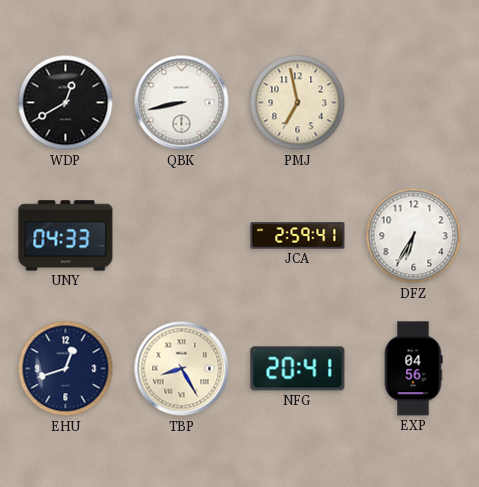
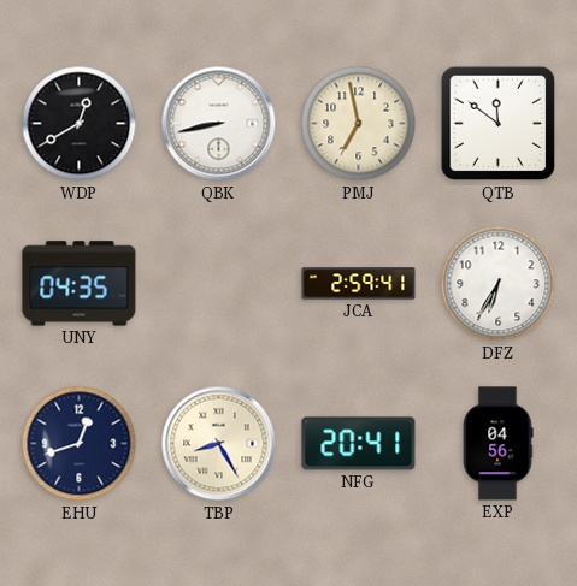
QTB: none -> 11:51
UNY: 04:33 -> 04:35
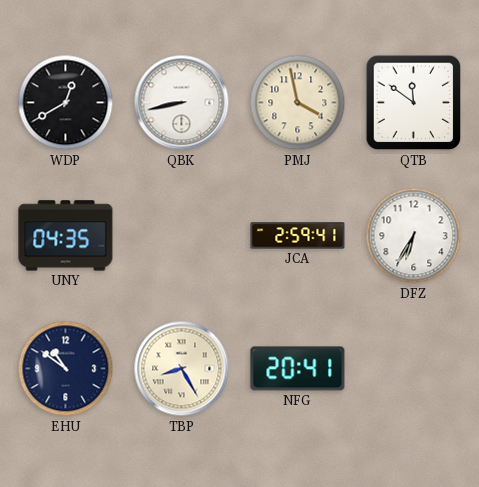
PMJ: 6:58 -> 3:58
EHU: 12:42 -> 10:51
EXP: 04:56 -> none
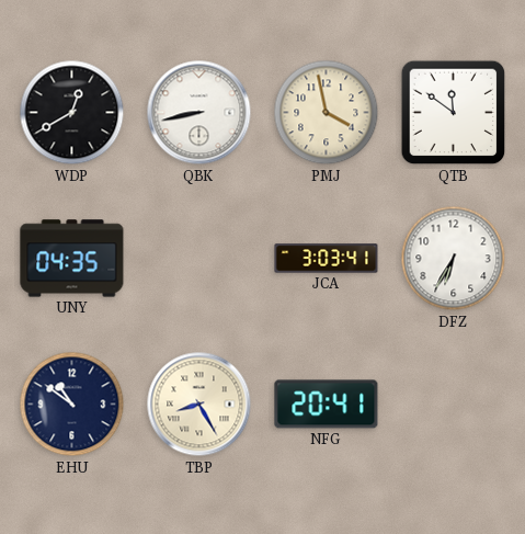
JCA: 2:59 -> 3:03
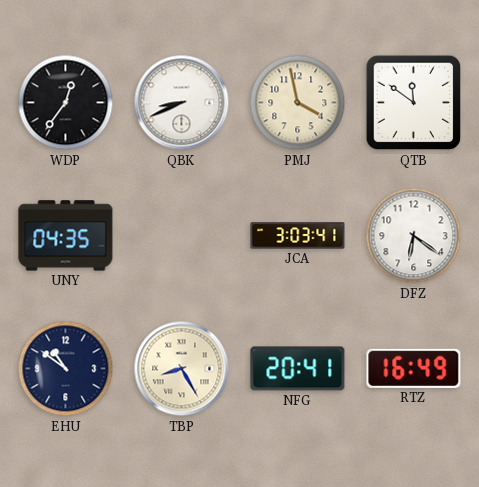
WDP: 12:40 -> 12:36
QBK: 8:43 -> 8:41
DFZ: 6:35 -> 6:21
RTZ: none -> 16:49
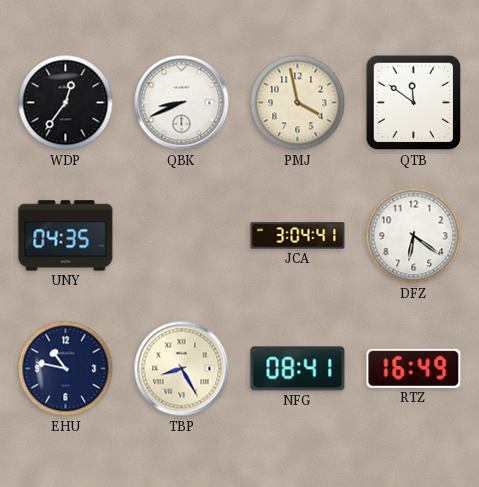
JCA: 3:03 -> 3:04
EHU: 10:51 -> 10:47
NFG: 20:41 -> 08:41
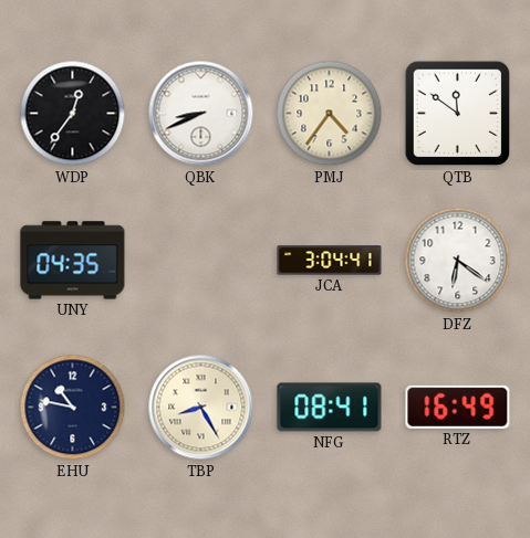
PMJ: 3:58 -> 4:36
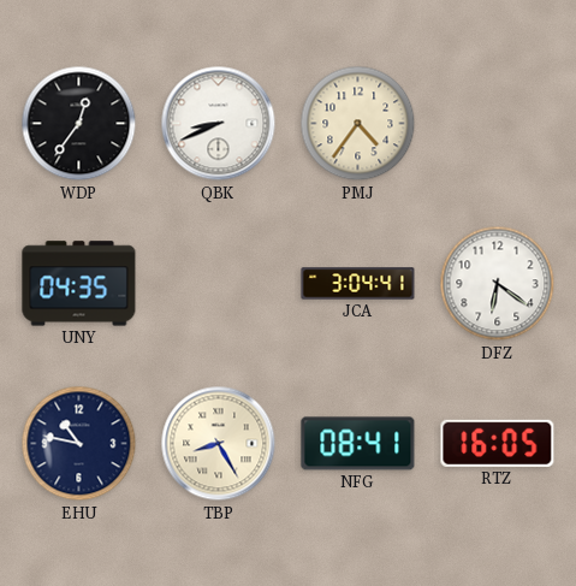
QTB: 11:51 -> none
RTZ: 16:49 -> 16:05
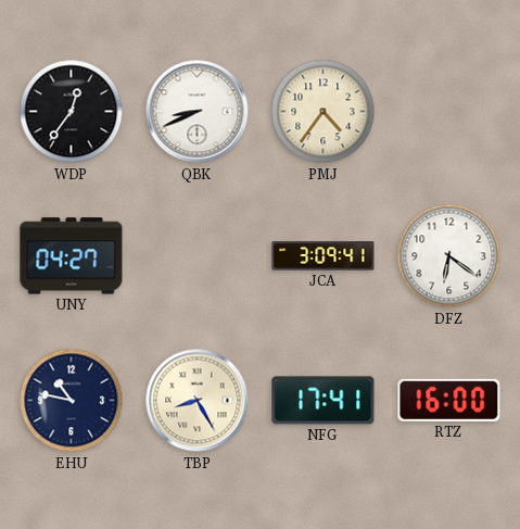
UNY: 04:35 -> 04:27
JCA: 3:04 -> 3:09
NFG: 08:41 -> 17:41
RTZ: 16:05 -> 16:00
